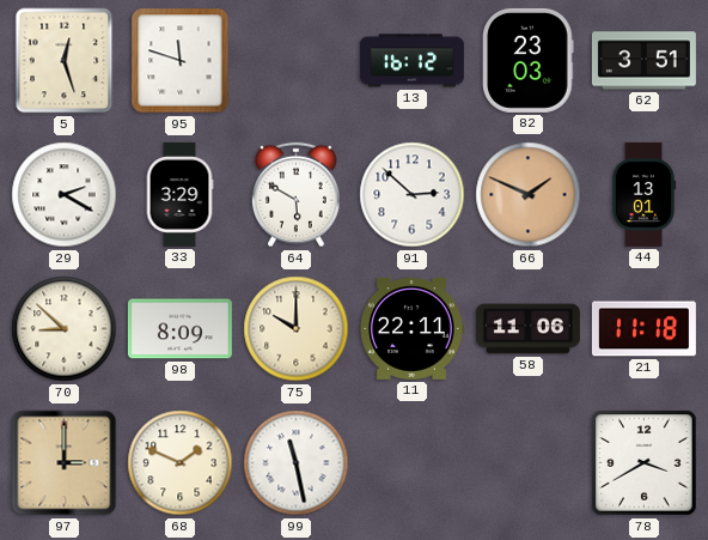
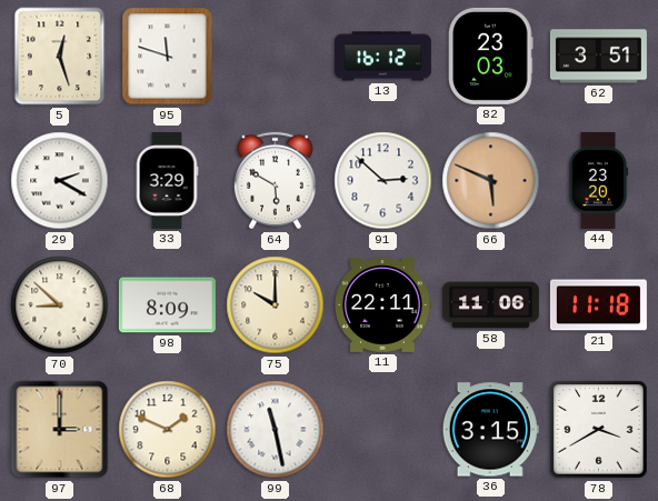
66: 1:49 -> 5:49
44: 13:01 -> 23:20
36: none -> 3:15
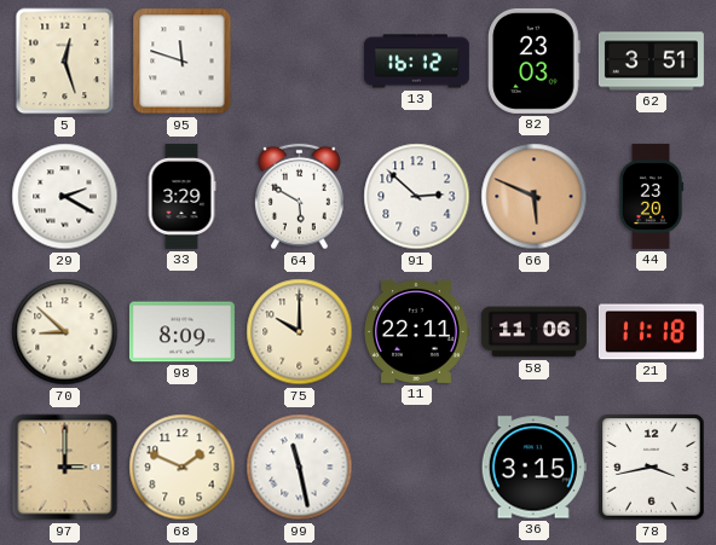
78: 3:40 -> 3:43
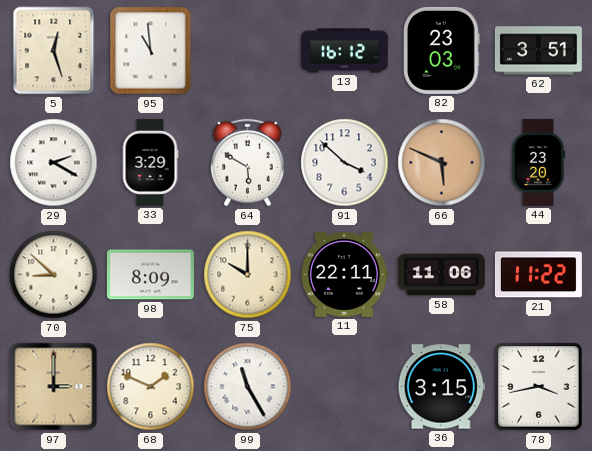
95: 11:48 -> 10:59
91: 2:52 -> 3:52
21: 11:18 -> 11:22
99: 11:28 -> 11:25
